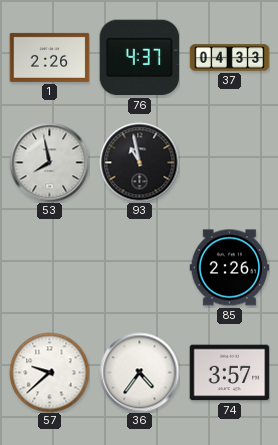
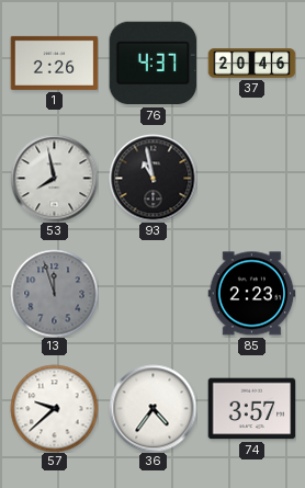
37: 04:33 -> 20:46
13: none -> 11:57
85: 2:26 -> 2:23
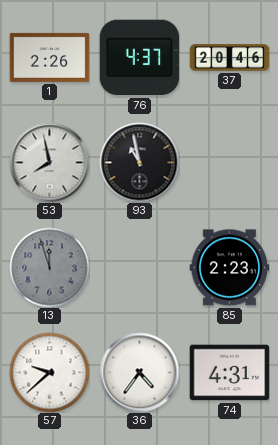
74: 3:57 -> 4:31
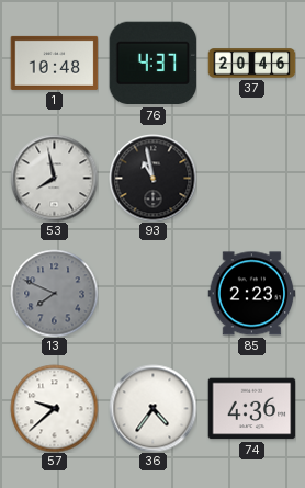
1: 2:26 -> 10:48
13: 11:57 -> 7:49
74: 4:31 -> 4:36
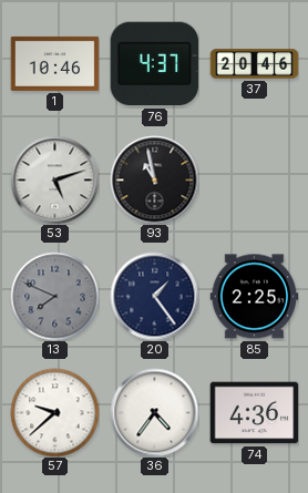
1: 10:48 -> 10:46
53: 7:58 -> 5:12
20: none -> 1:24
85: 2:23 -> 2:25
